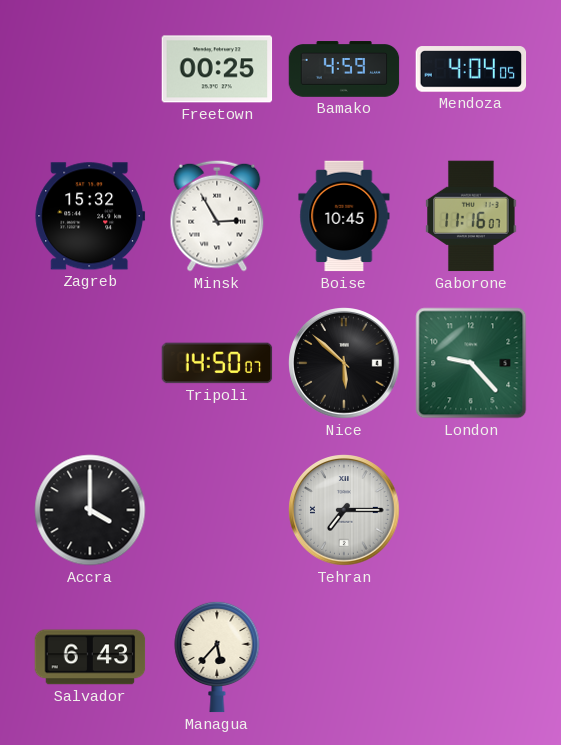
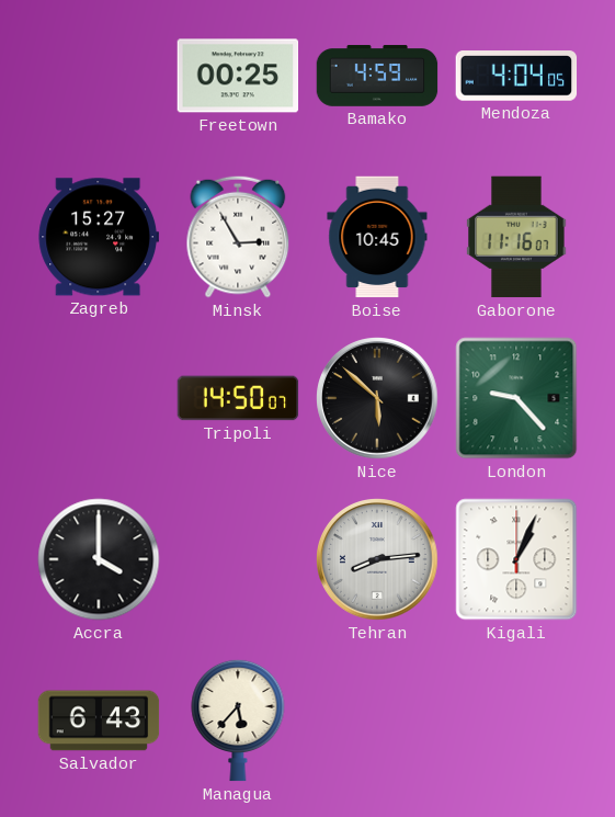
Zagreb: 15:32 -> 15:27
Tehran: 7:15 -> 8:14
Kigali: none -> 1:04
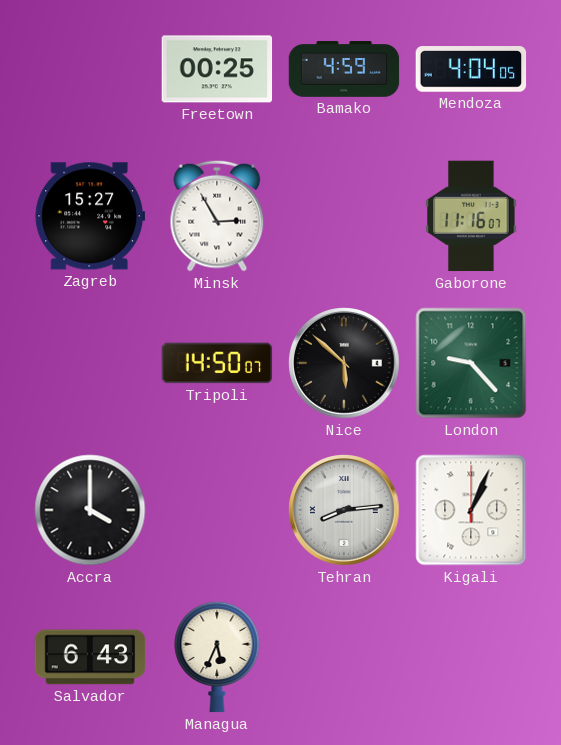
Boise: 10:45 -> none
Managua: 5:37 -> 5:34
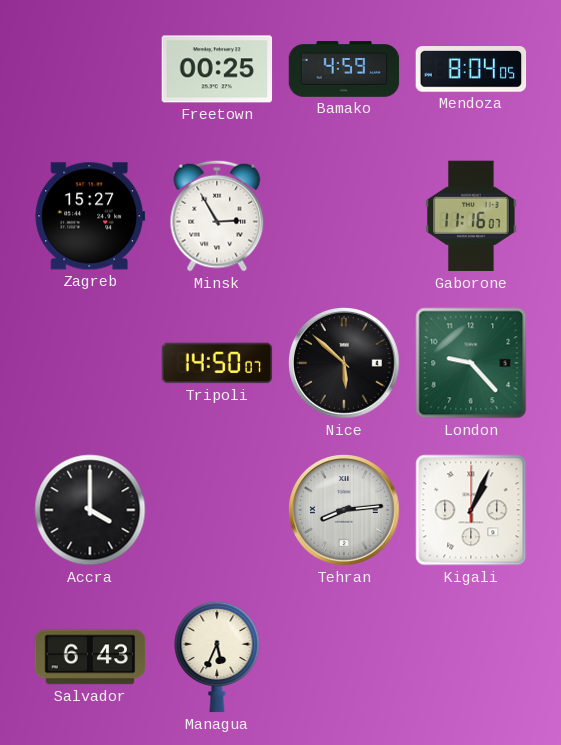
Mendoza: 4:04 -> 8:04
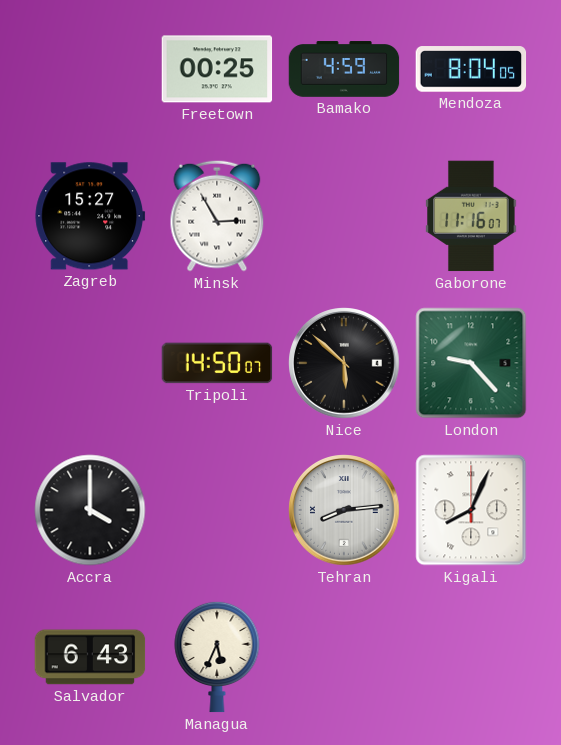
Kigali: 1:04 -> 8:04
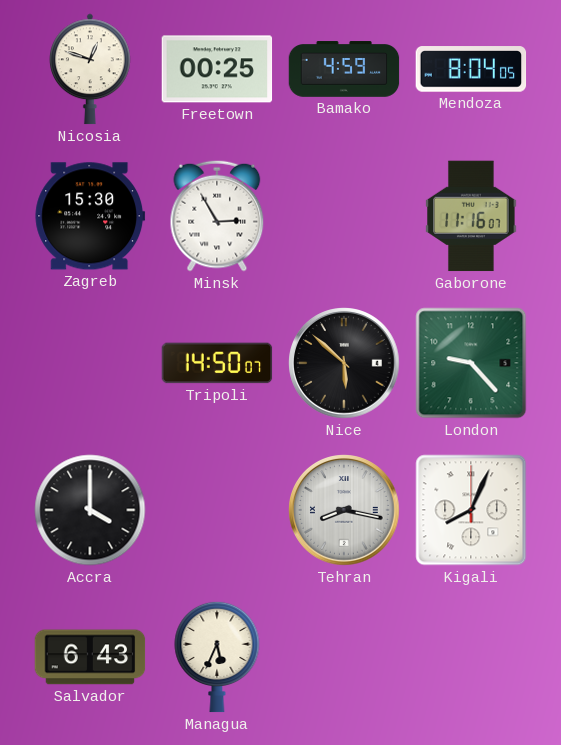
Nicosia: none -> 12:48
Zagreb: 15:27 -> 15:30
Tehran: 8:14 -> 8:17
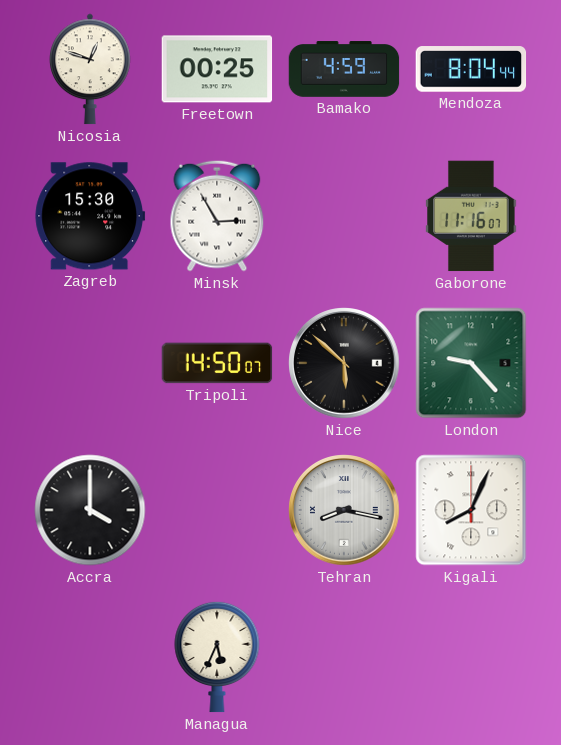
Mendoza: 8:04:05 -> 8:04:44
Salvador: 6:43 -> none
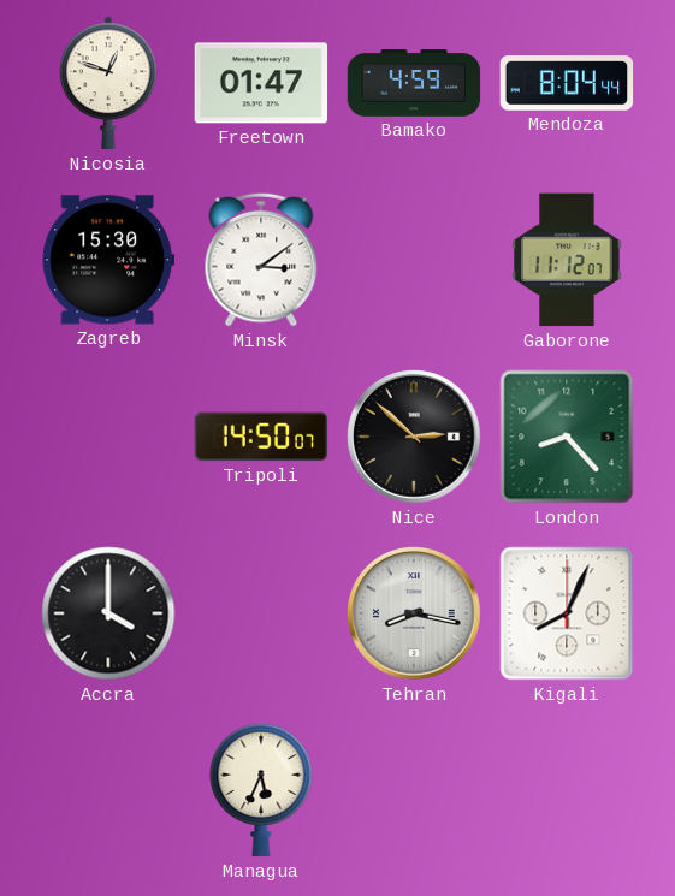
Freetown: 00:25 -> 01:47
Minsk: 2:55 -> 3:09
Gaborone: 11:16 -> 11:12
Nice: 5:52 -> 2:52
London: 9:23 -> 8:23
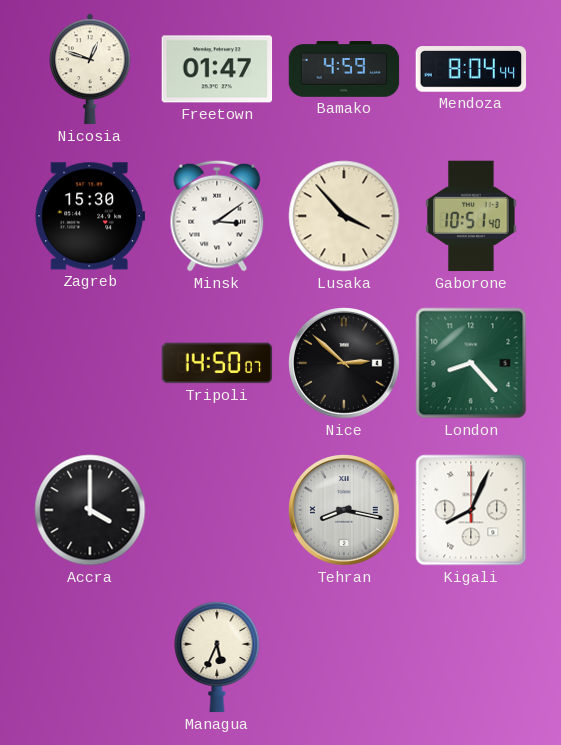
Lusaka: none -> 3:53
Gaborone: 11:12 -> 10:51
